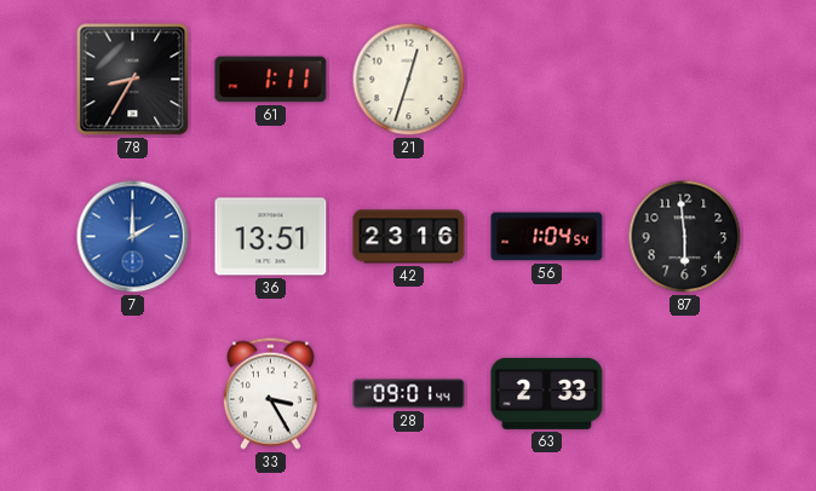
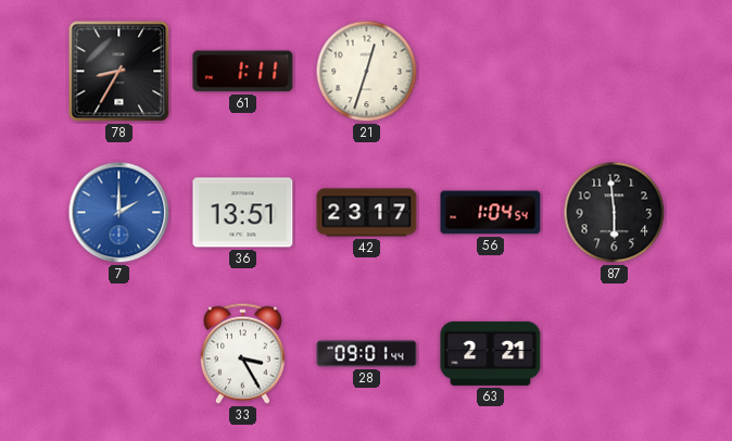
42: 23:16 -> 23:17
63: 2:33 -> 2:21
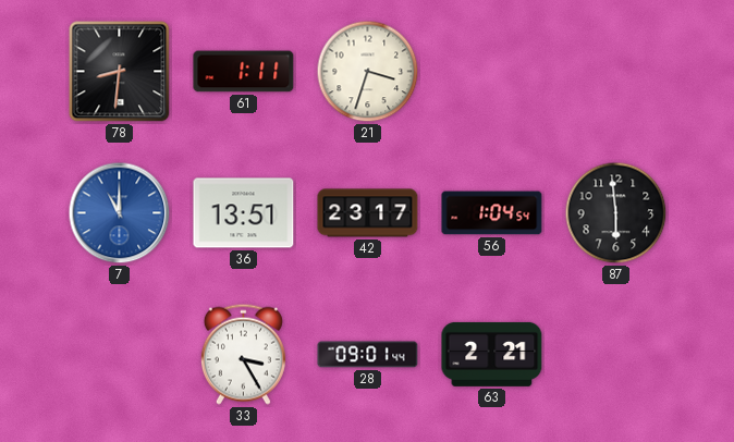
78: 8:35 -> 8:31
21: 12:33 -> 3:33
7: 2:00 -> 11:00
